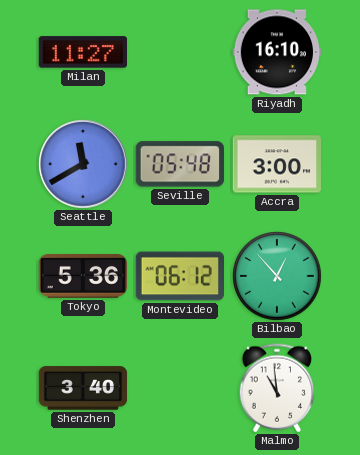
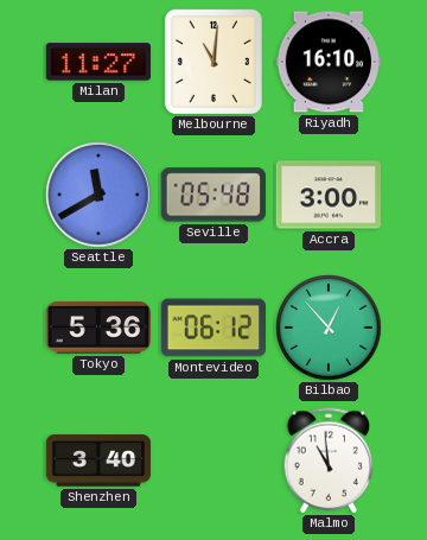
Melbourne: none -> 11:01
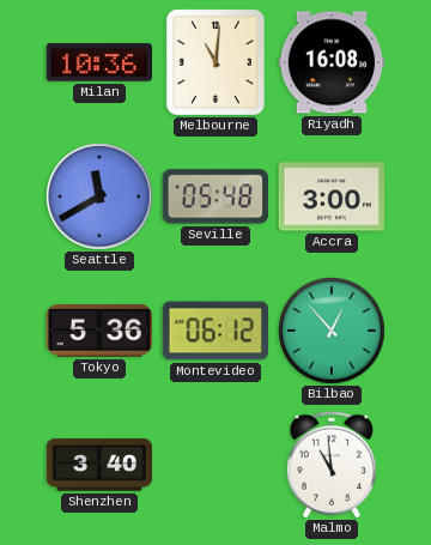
Milan: 11:27 -> 10:36
Riyadh: 16:10 -> 16:08
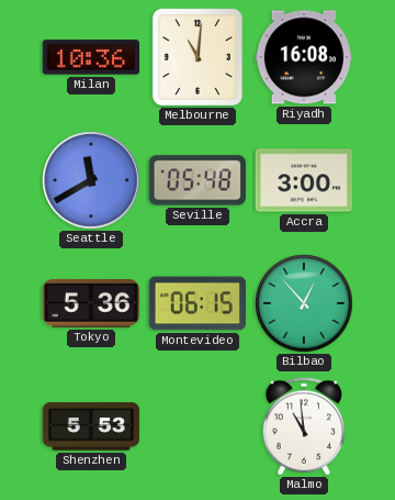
Montevideo: 06:12 -> 06:15
Shenzhen: 3:40 -> 5:53
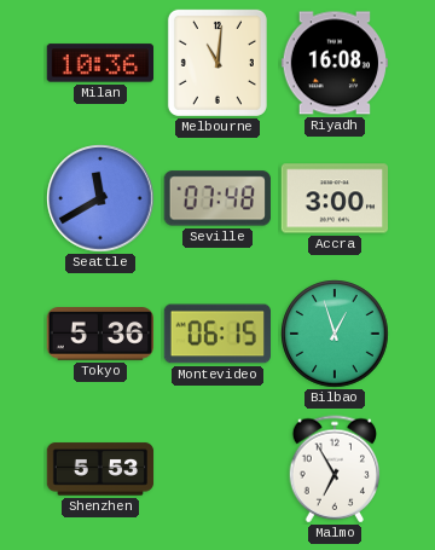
Seville: 05:48 -> 07:48
Bilbao: 12:53 -> 12:57
Malmo: 10:59 -> 6:55
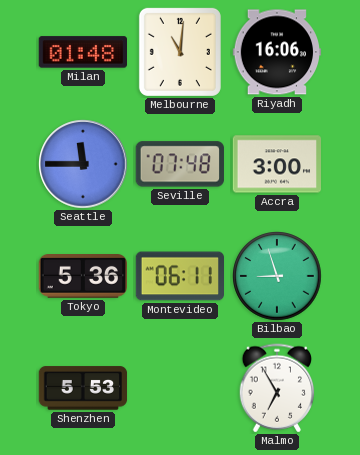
Milan: 10:36 -> 01:48
Riyadh: 16:08 -> 16:06
Seattle: 11:40 -> 11:45
Montevideo: 06:15 -> 06:11
Bilbao: 12:57 -> 8:57
